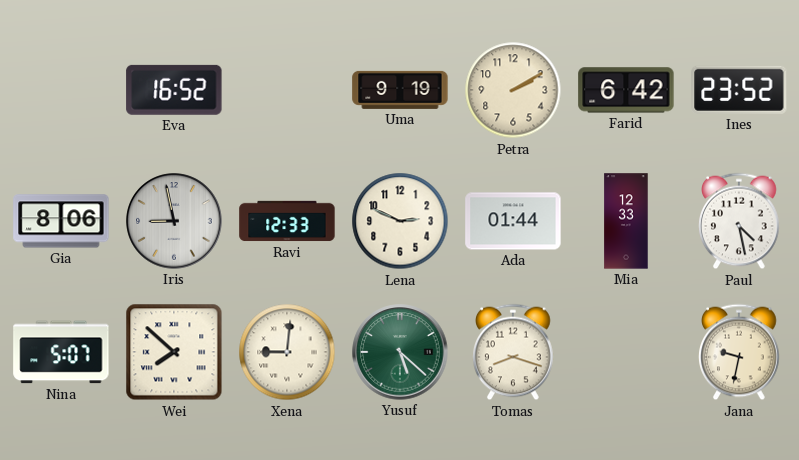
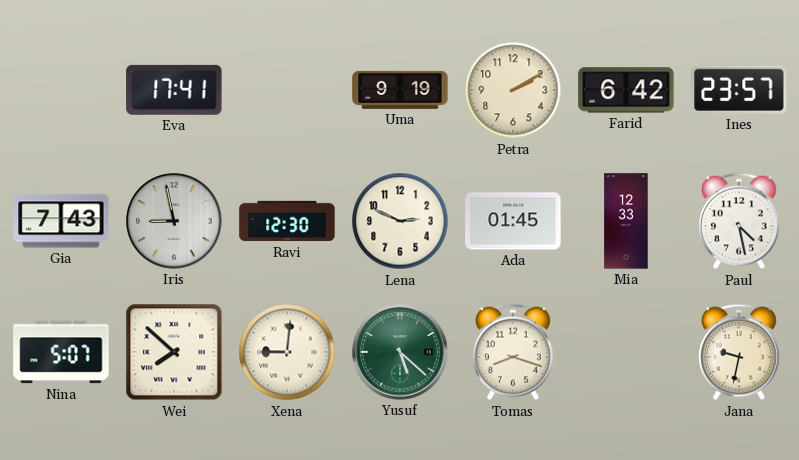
Eva: 16:52 -> 17:41
Ines: 23:52 -> 23:57
Gia: 8:06 -> 7:43
Ravi: 12:33 -> 12:30
Ada: 01:44 -> 01:45
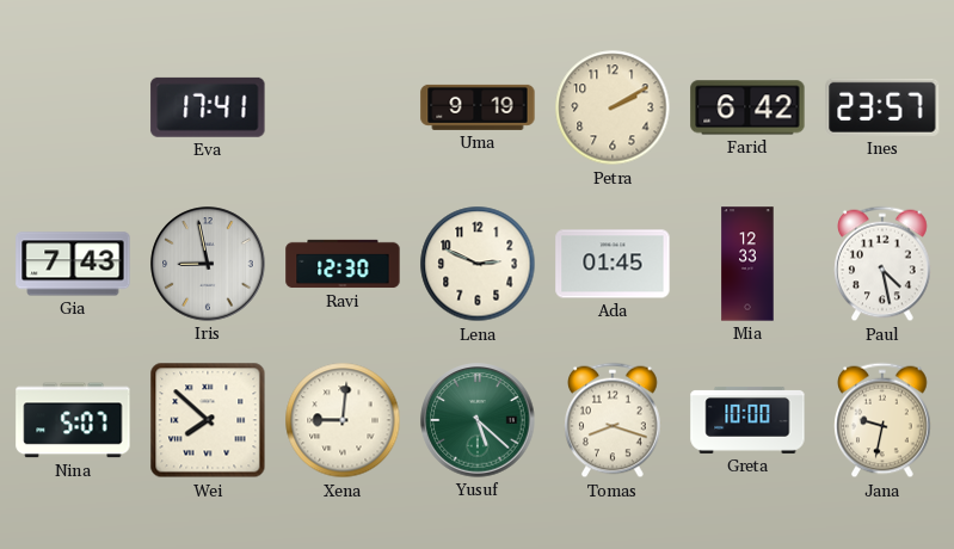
Greta: none -> 10:00
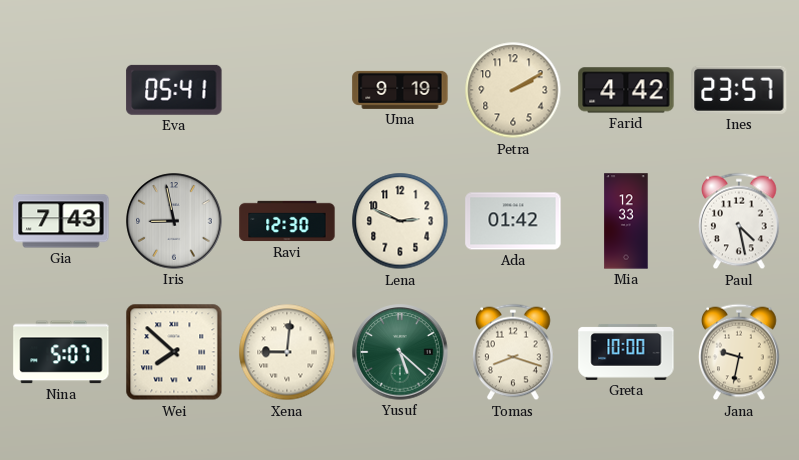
Eva: 17:41 -> 05:41
Farid: 6:42 -> 4:42
Ada: 01:45 -> 01:42
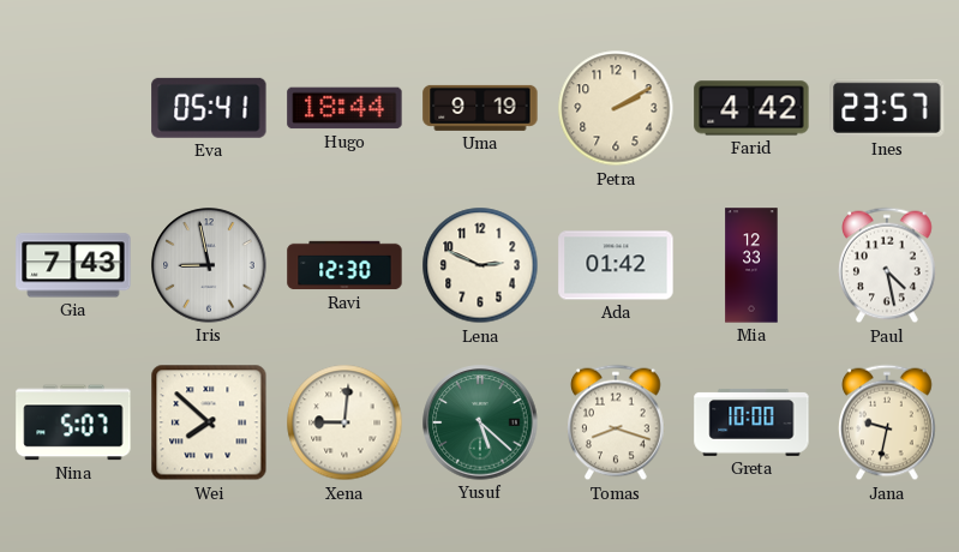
Hugo: none -> 18:44
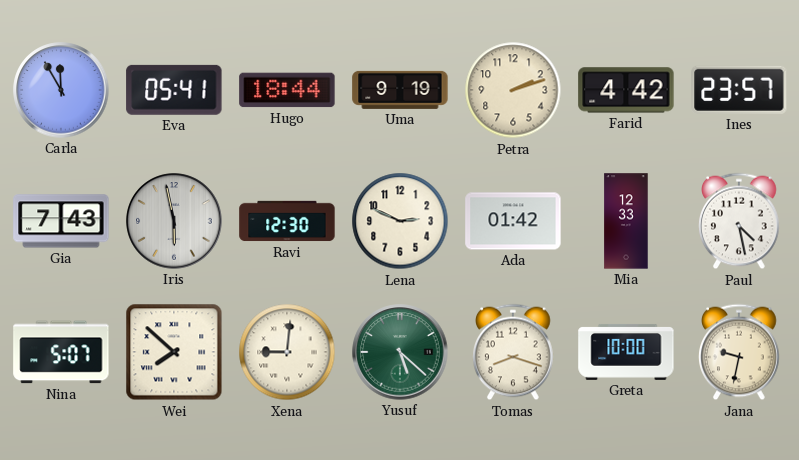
Carla: none -> 11:55
Petra: 2:10 -> 2:12
Iris: 8:58 -> 5:58
